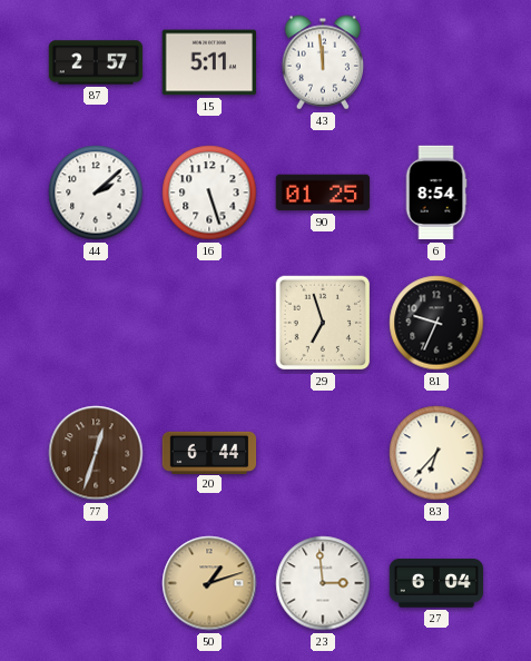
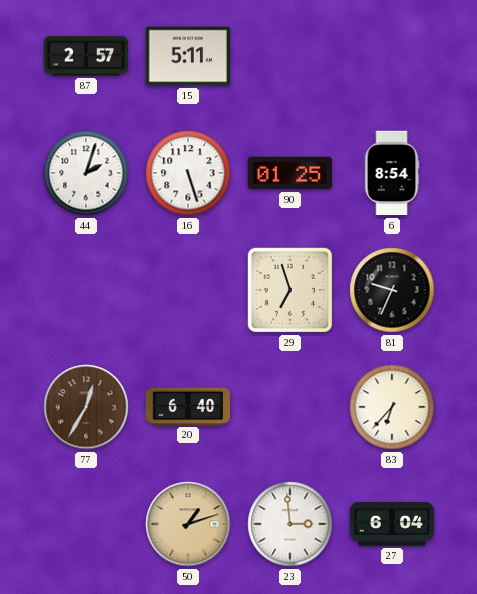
43: 11:59 -> none
44: 2:08 -> 2:03
77: 12:33 -> 12:35
20: 6:44 -> 6:40
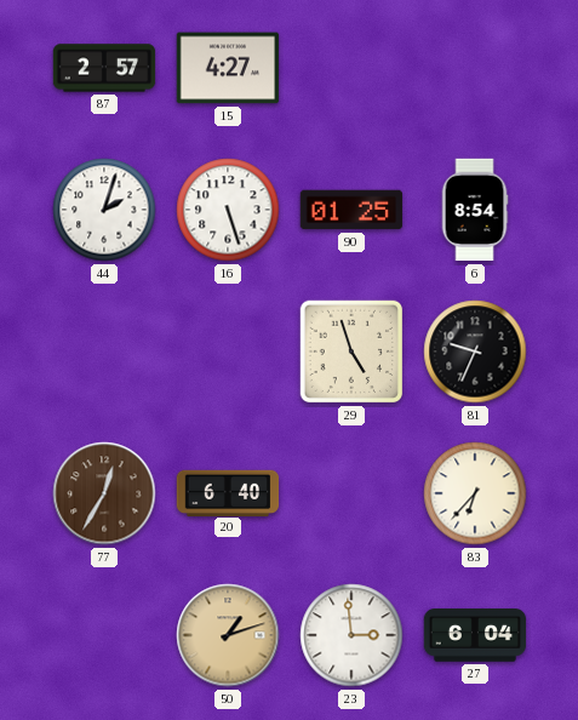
15: 5:11 -> 4:27
29: 6:57 -> 4:57
